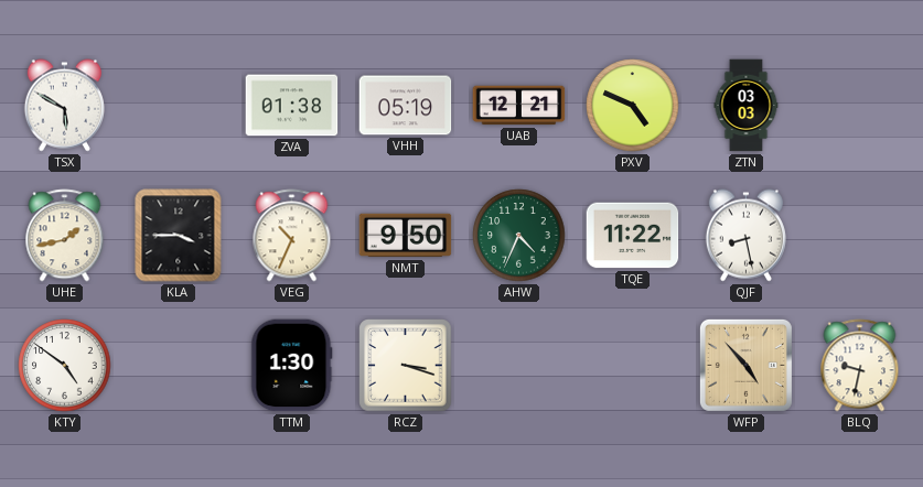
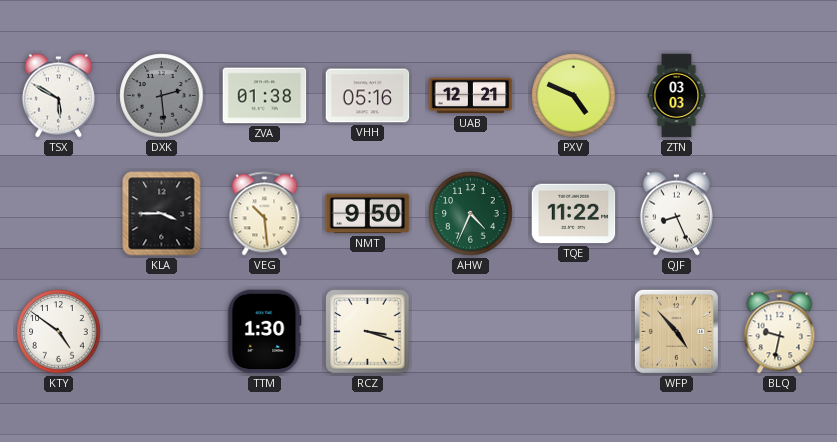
DXK: none -> 2:29
VHH: 05:19 -> 05:16
UHE: 1:43 -> none
VEG: 10:34 -> 10:29
QJF: 8:28 -> 8:26
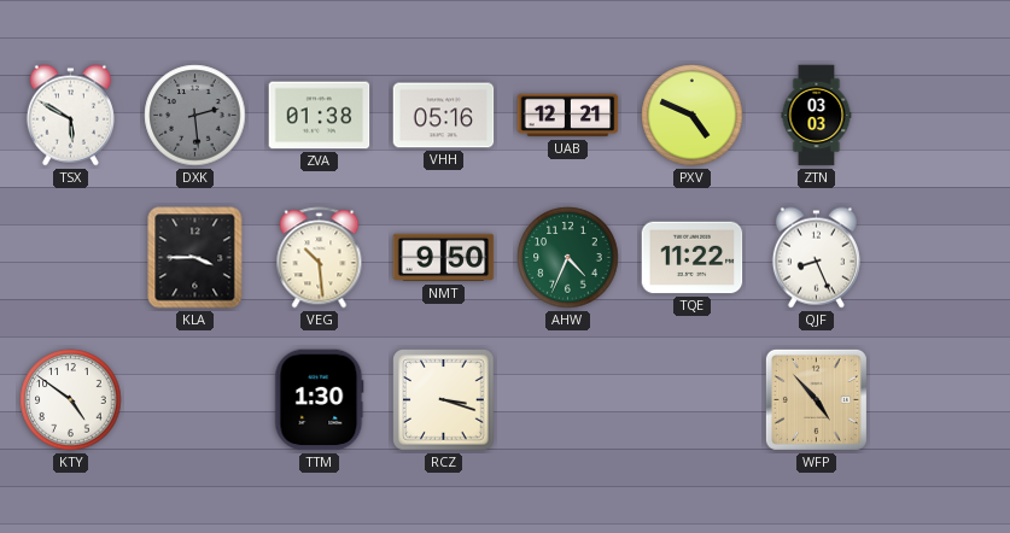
BLQ: 9:32 -> none
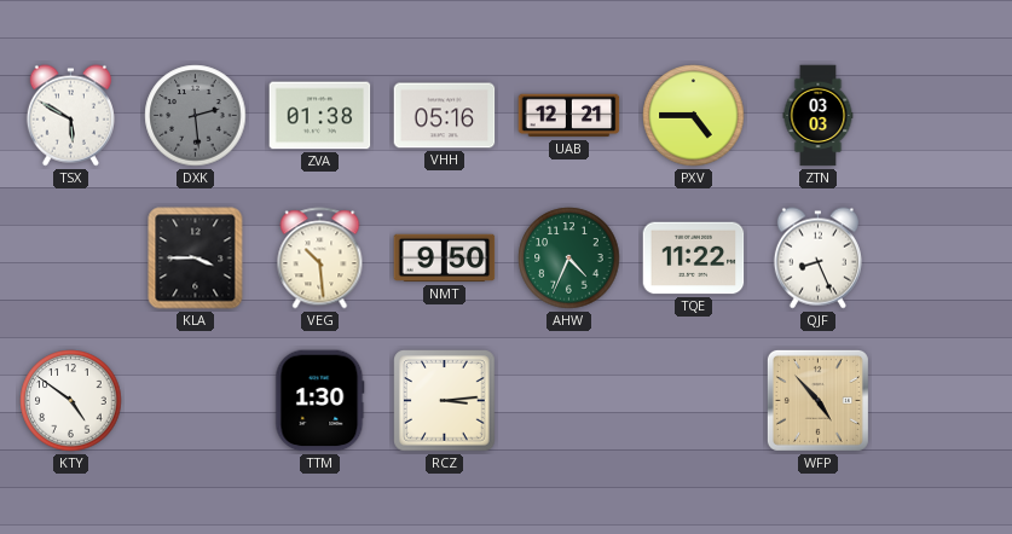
PXV: 4:49 -> 4:45
RCZ: 3:18 -> 3:14
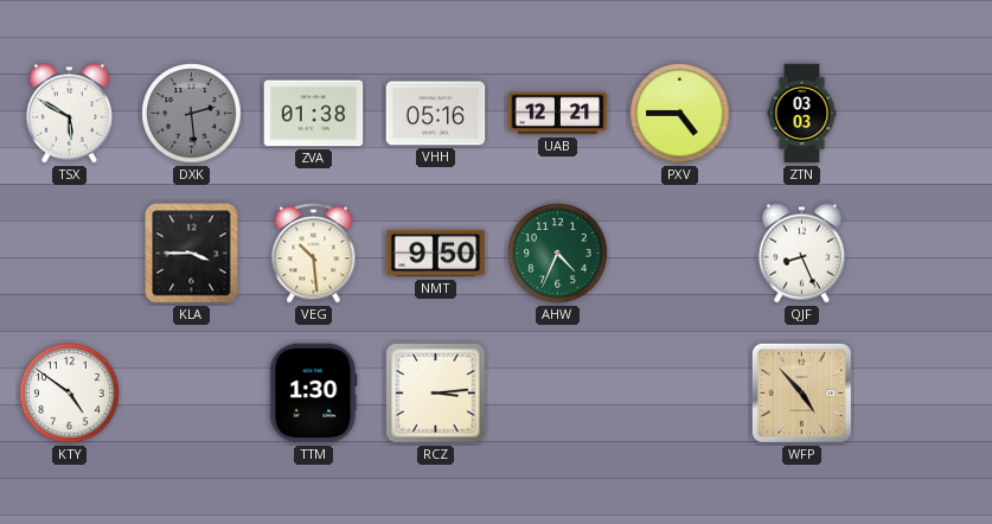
TQE: 11:22 -> none
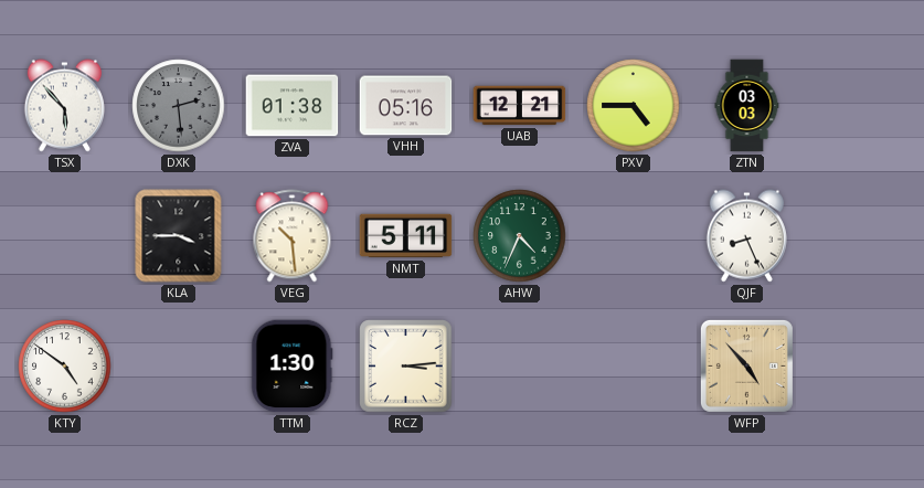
TSX: 5:50 -> 5:53
NMT: 9:50 -> 5:11
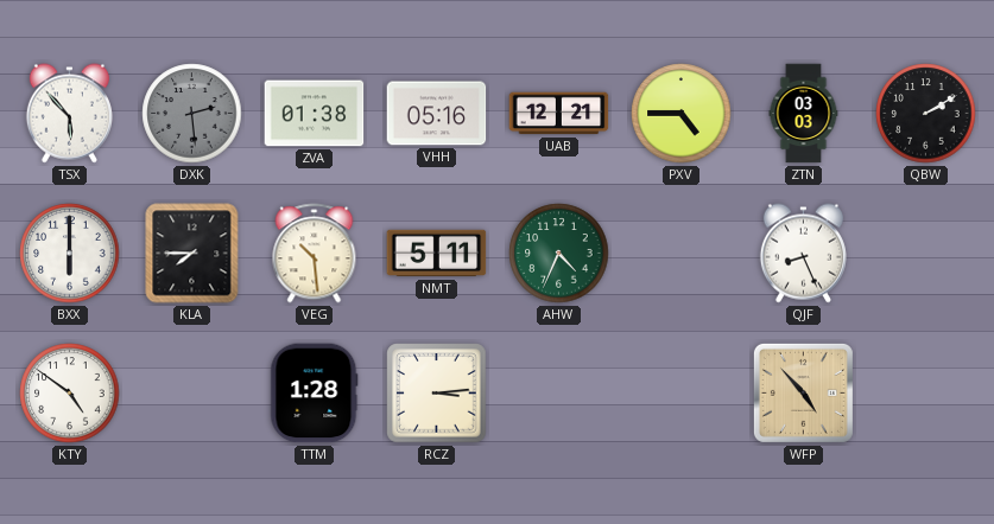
QBW: none -> 2:10
BXX: none -> 6:00
KLA: 3:45 -> 7:45
TTM: 1:30 -> 1:28
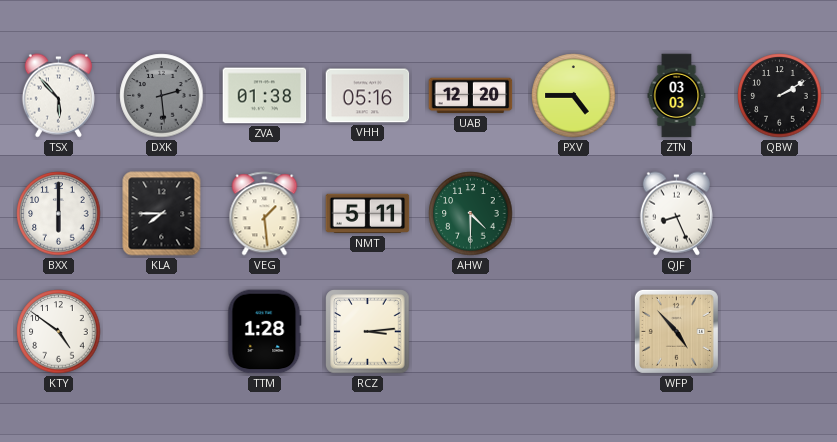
UAB: 12:21 -> 12:20
VEG: 10:29 -> 1:29
AHW: 4:34 -> 4:30
